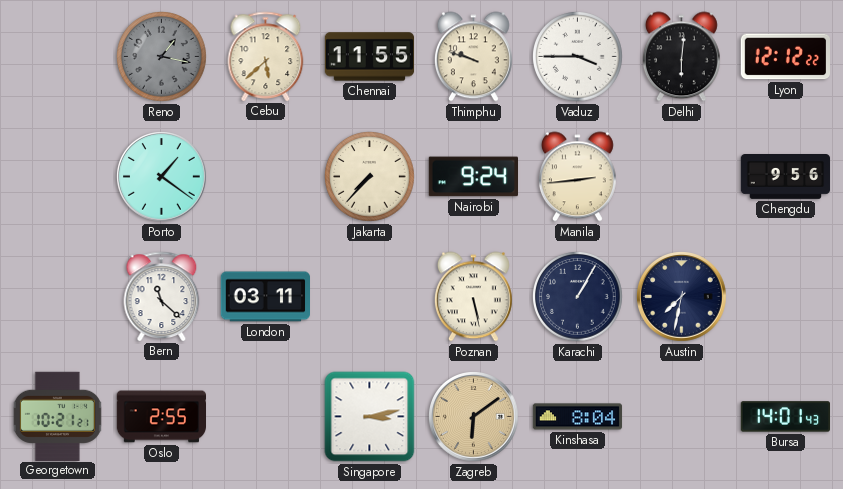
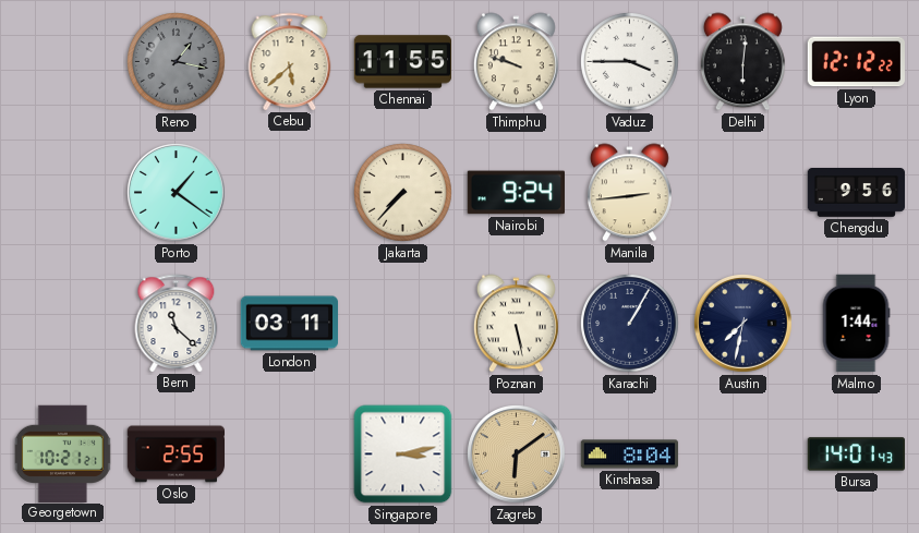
Malmo: none -> 1:44
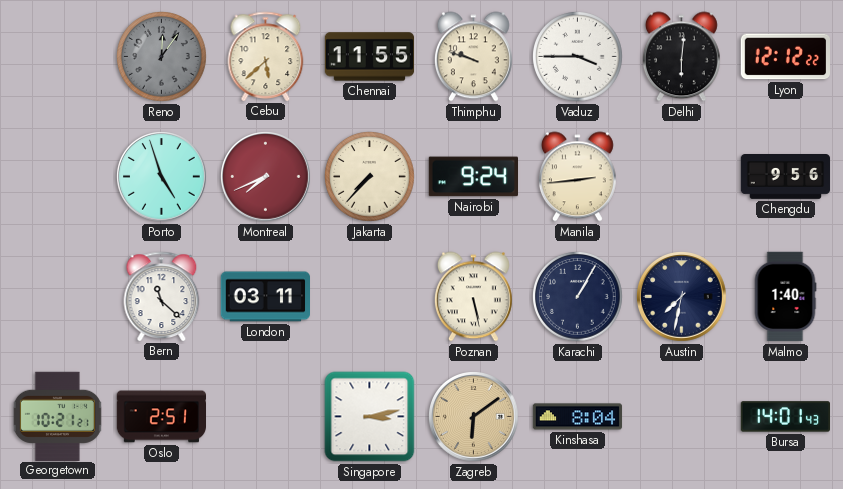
Reno: 1:17 -> 12:06
Porto: 1:21 -> 4:57
Montreal: none -> 7:41
Malmo: 1:44 -> 1:40
Oslo: 2:55 -> 2:51
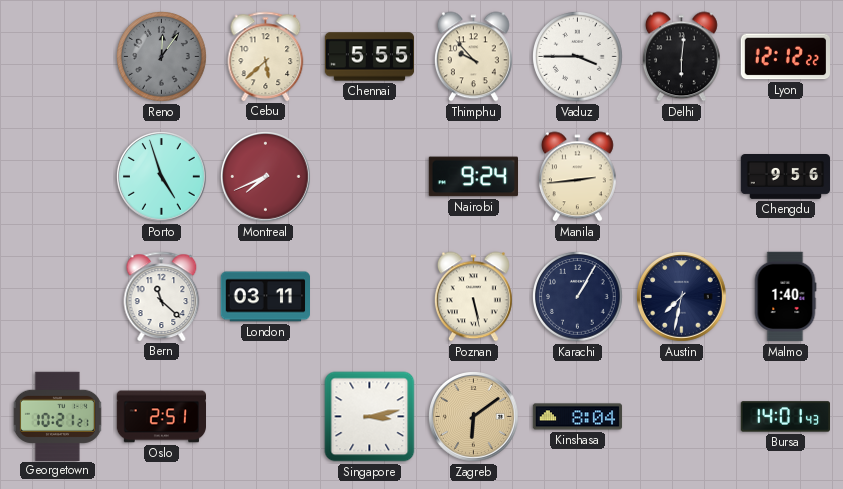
Chennai: 11:55 -> 5:55
Thimphu: 9:48 -> 9:53
Jakarta: 7:37 -> none
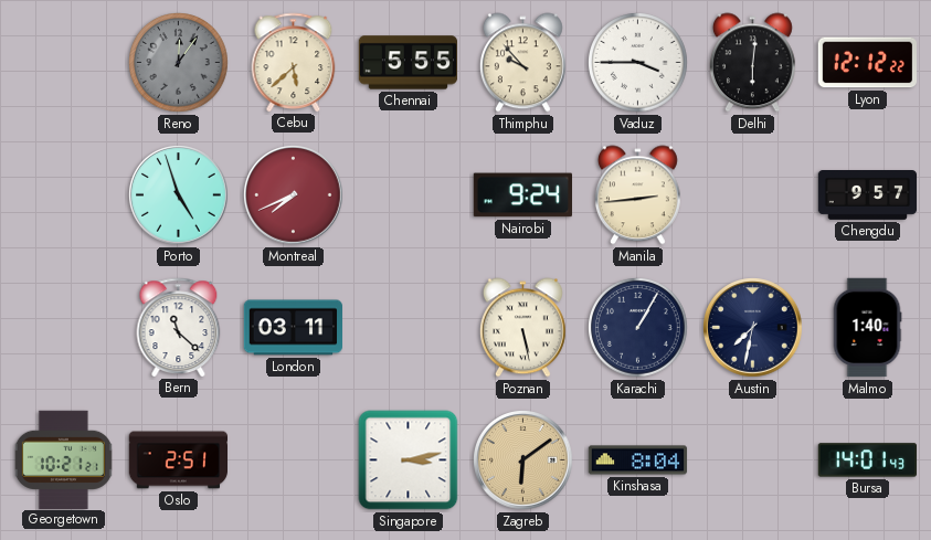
Chengdu: 9:56 -> 9:57
